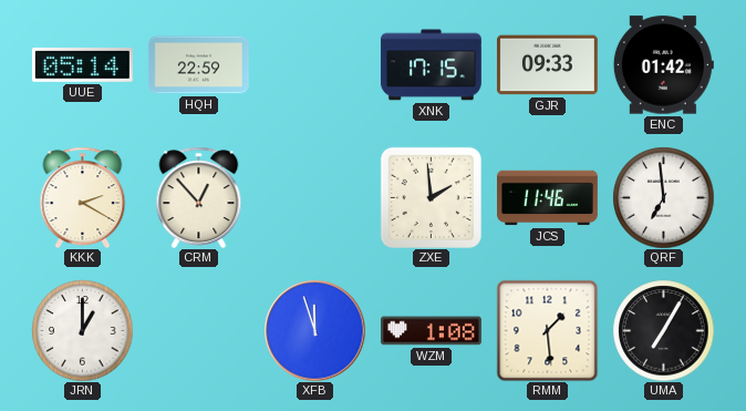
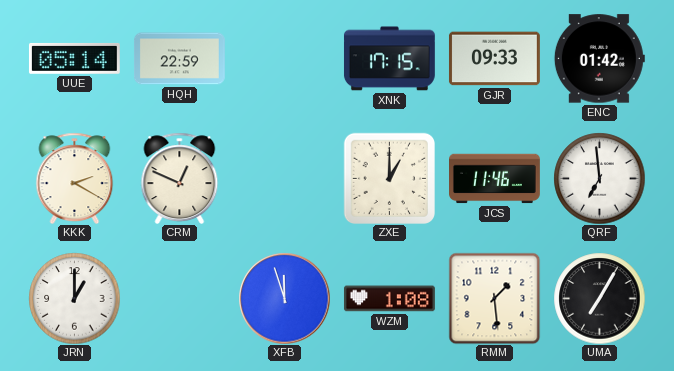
CRM: 12:53 -> 12:49
ZXE: 1:59 -> 1:00
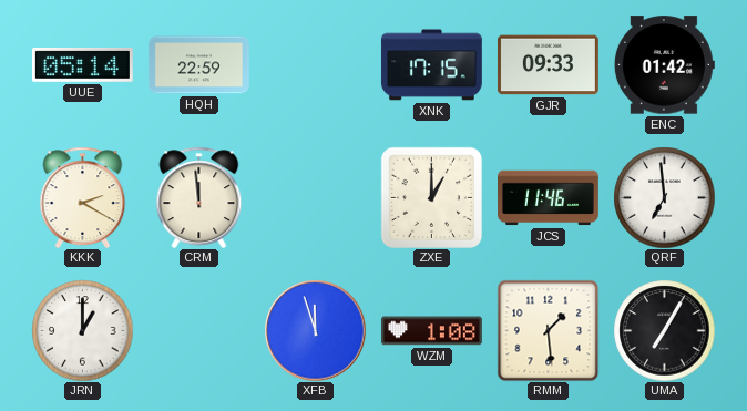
CRM: 12:49 -> 11:59
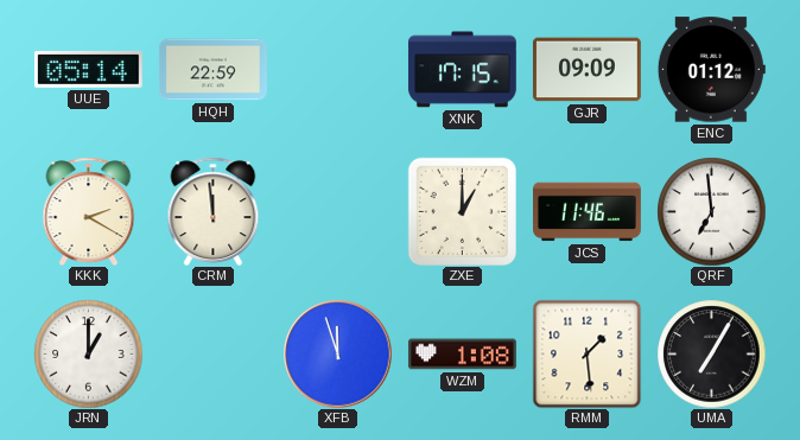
GJR: 09:33 -> 09:09
ENC: 01:42 -> 01:12
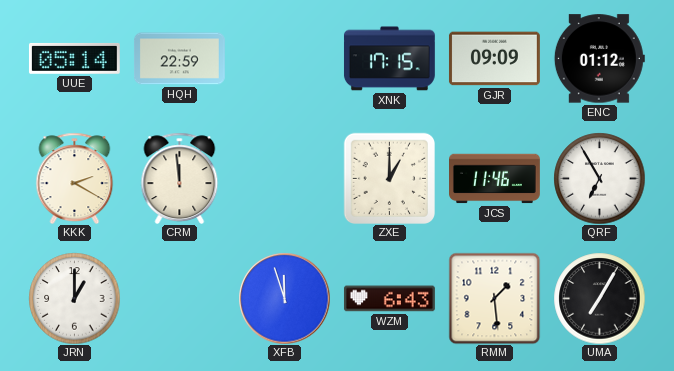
QRF: 6:59 -> 6:55
WZM: 1:08 -> 6:43
